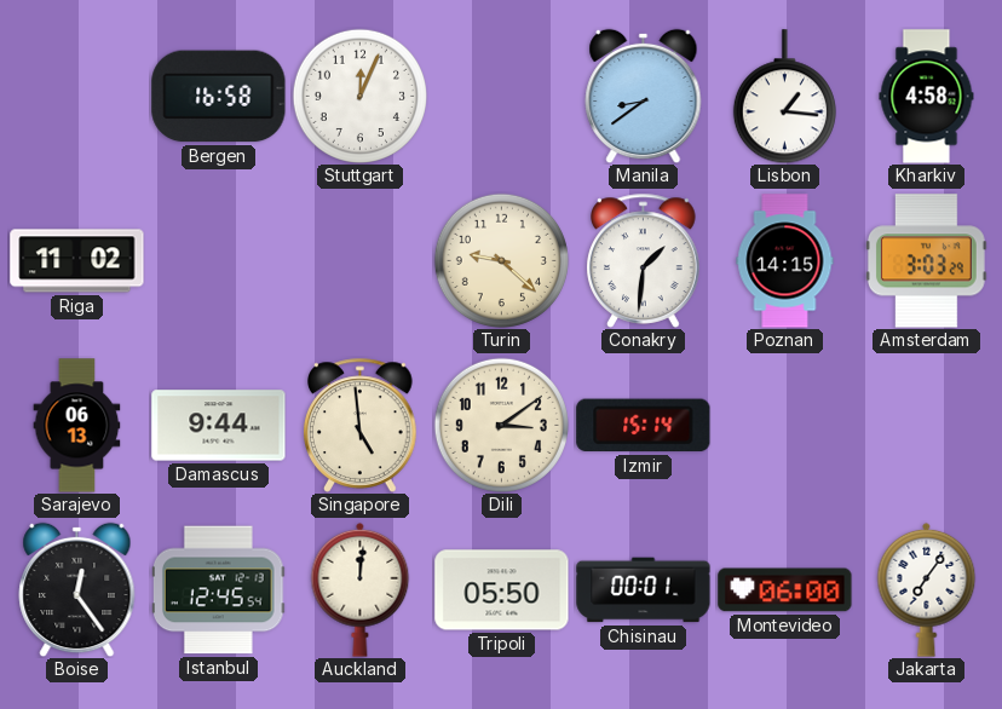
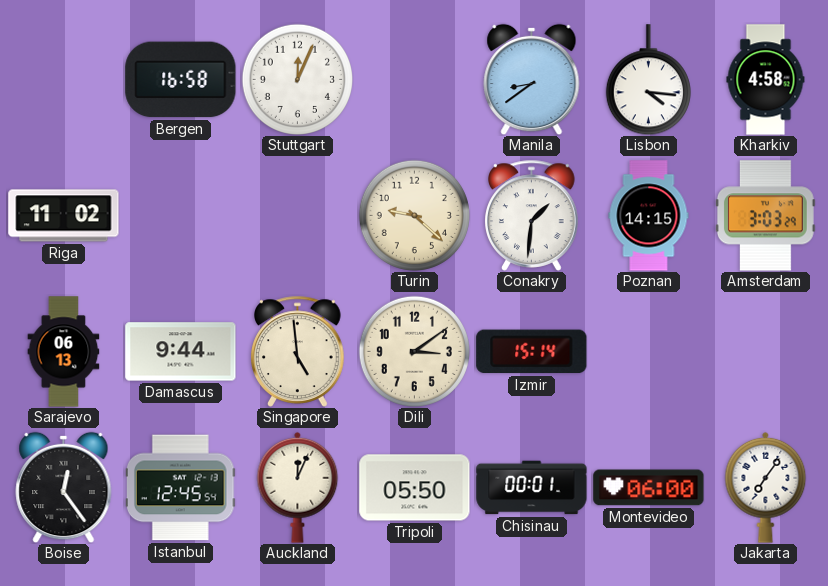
Lisbon: 1:16 -> 4:16
Auckland: 12:01 -> 12:04
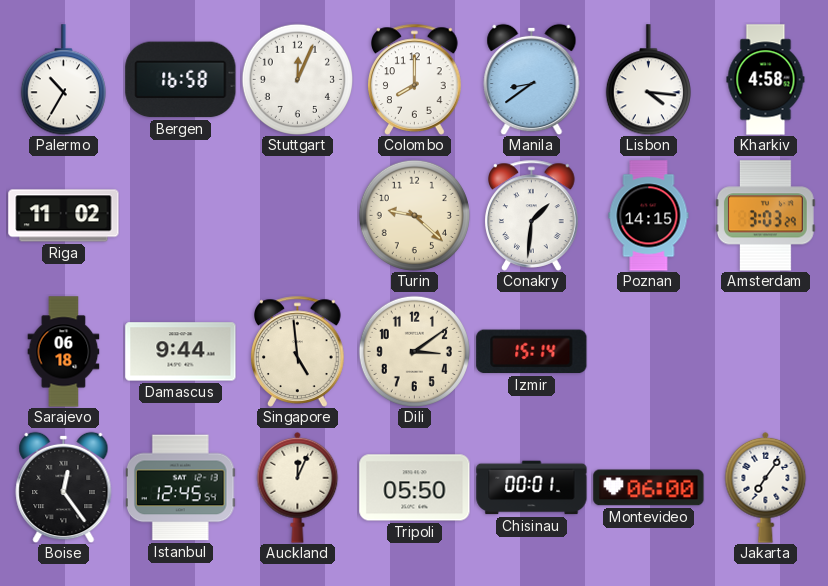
Palermo: none -> 10:35
Colombo: none -> 8:00
Sarajevo: 06:13 -> 06:18
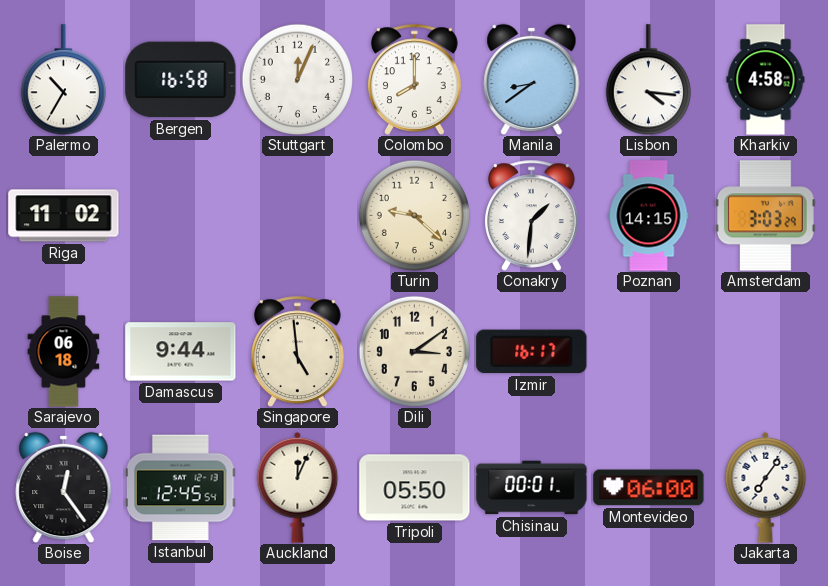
Izmir: 15:14 -> 16:17
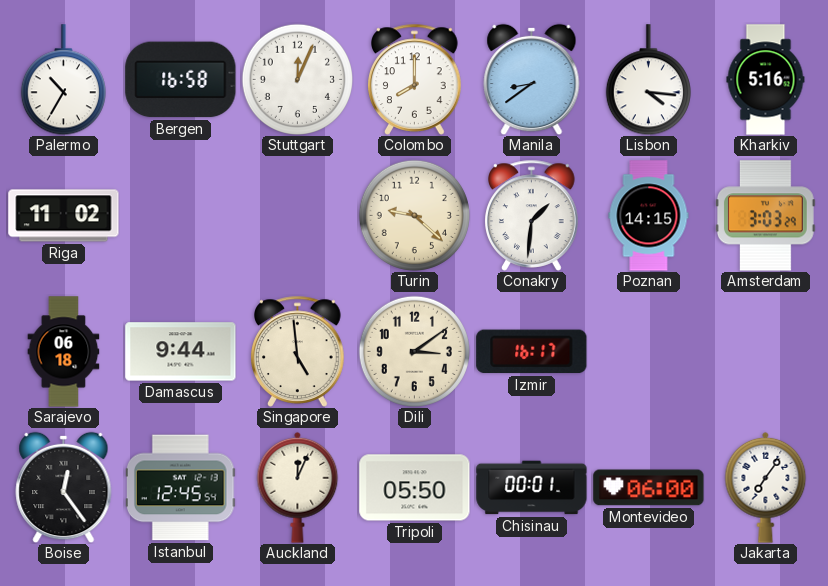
Kharkiv: 4:58 -> 5:16
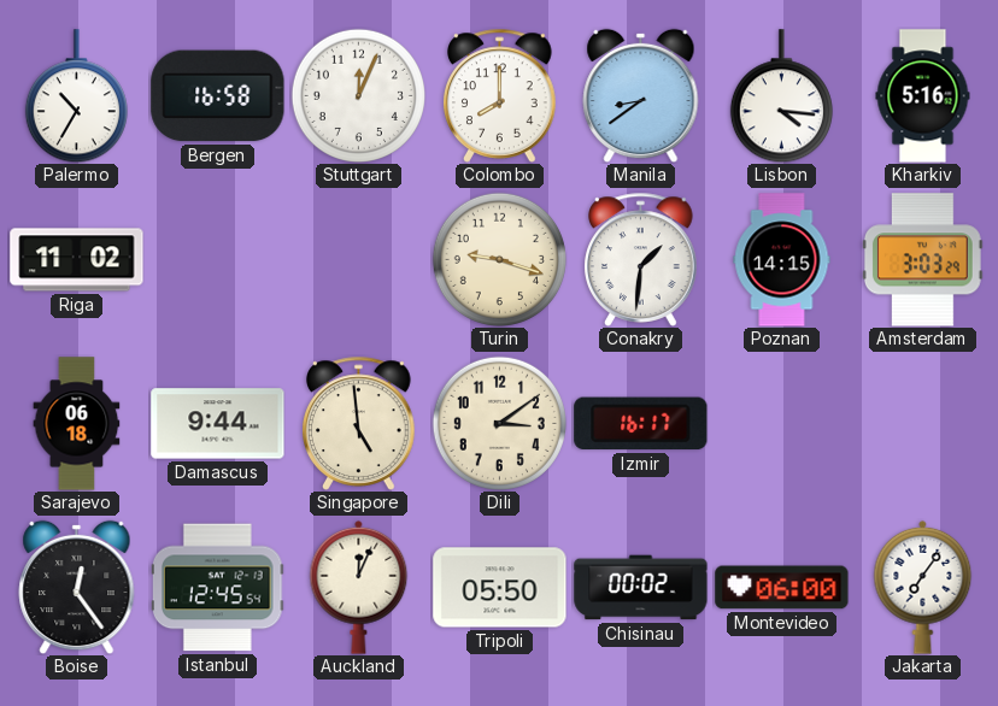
Turin: 9:22 -> 9:18
Chisinau: 00:01 -> 00:02
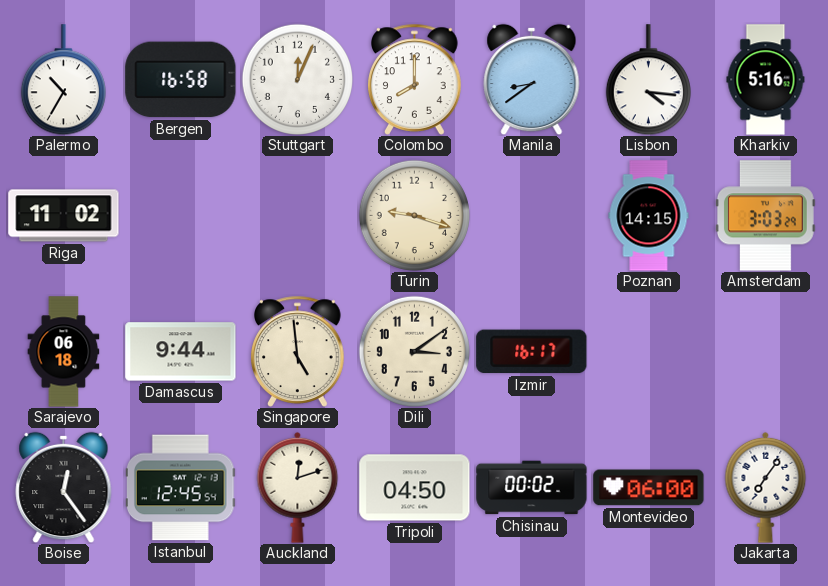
Conakry: 1:31 -> none
Auckland: 12:04 -> 12:12
Tripoli: 05:50 -> 04:50
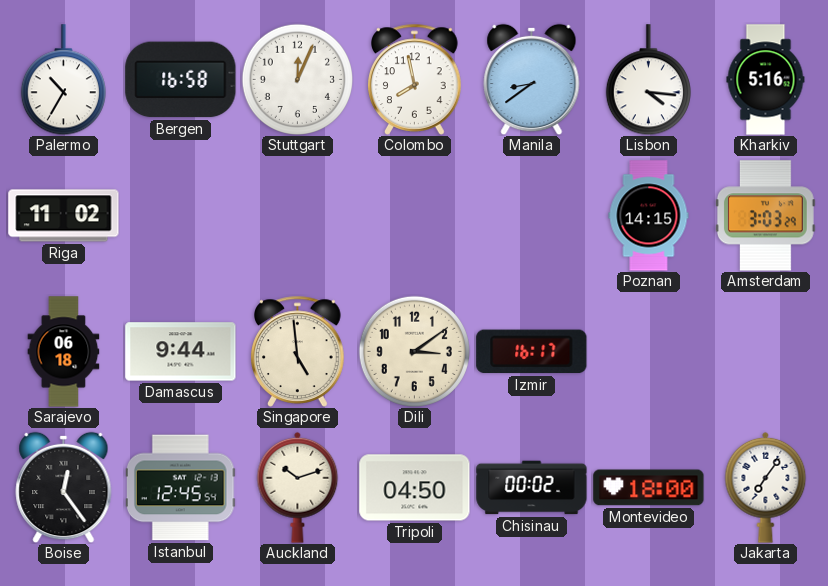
Colombo: 8:00 -> 7:58
Turin: 9:18 -> none
Auckland: 12:12 -> 10:12
Montevideo: 06:00 -> 18:00
